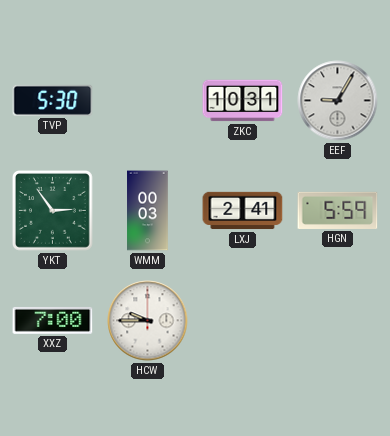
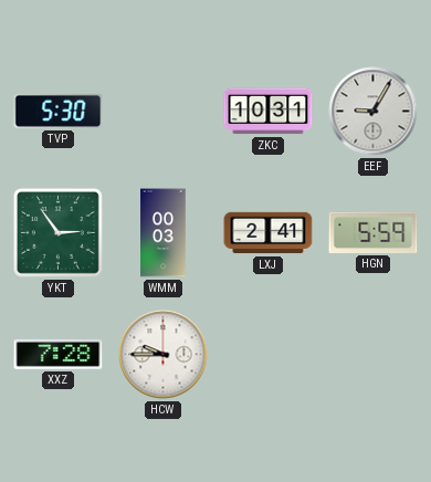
XXZ: 7:00 -> 7:28
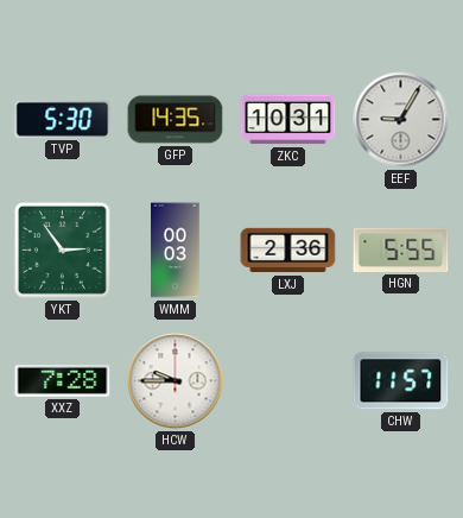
GFP: none -> 14:35
LXJ: 2:41 -> 2:36
HGN: 5:59 -> 5:55
CHW: none -> 11:57
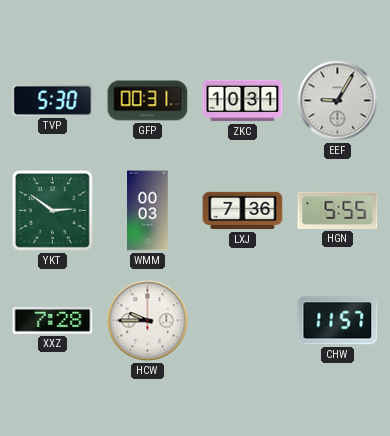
GFP: 14:35 -> 00:31
YKT: 2:54 -> 2:51
LXJ: 2:36 -> 7:36
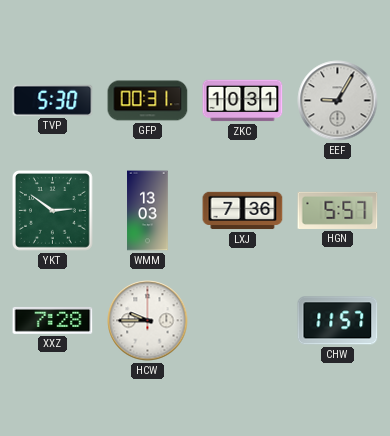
WMM: 00:03 -> 13:03
HGN: 5:55 -> 5:57
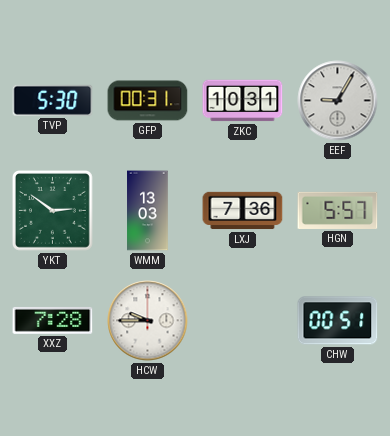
CHW: 11:57 -> 00:51
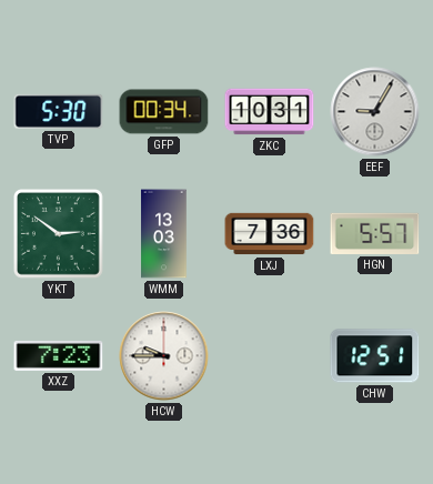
GFP: 00:31 -> 00:34
XXZ: 7:28 -> 7:23
CHW: 00:51 -> 12:51
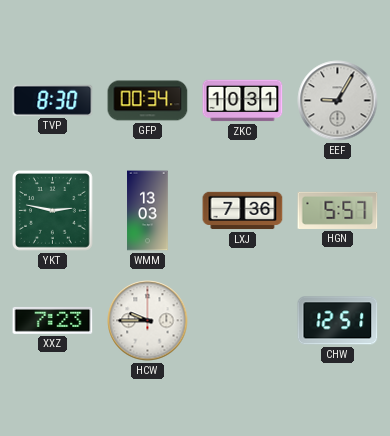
TVP: 5:30 -> 8:30
YKT: 2:51 -> 2:47
